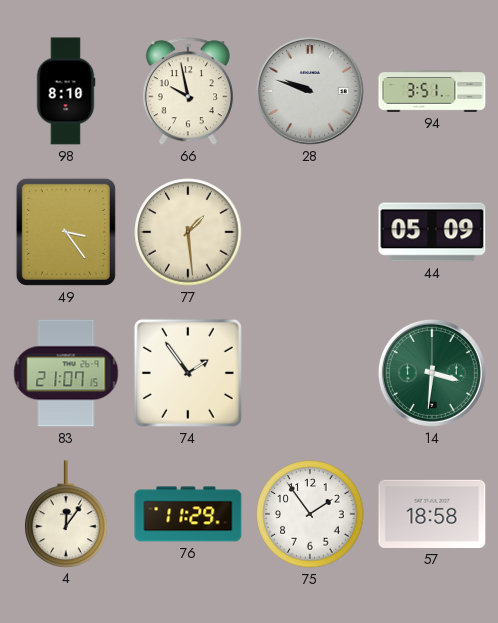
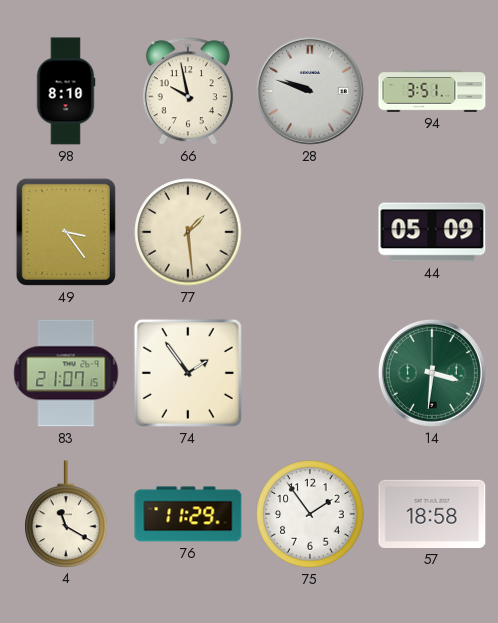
4: 12:06 -> 11:20
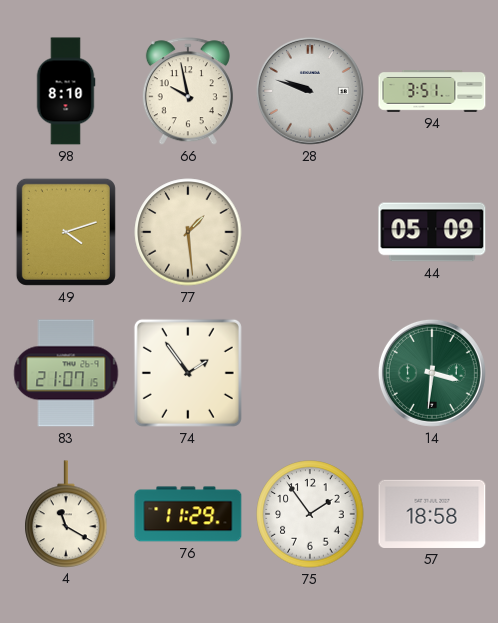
49: 3:24 -> 4:12
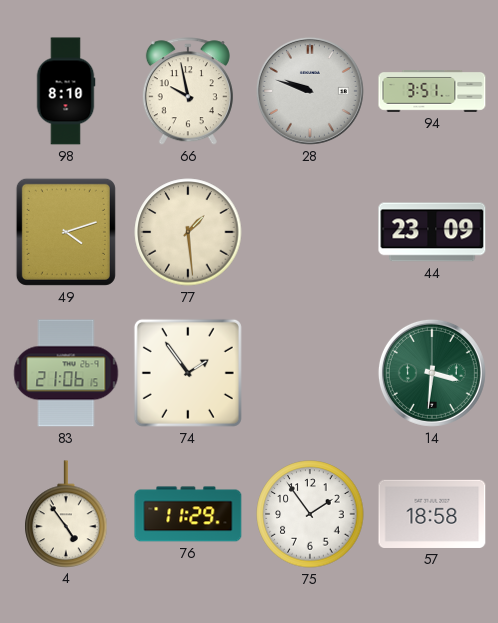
44: 05:09 -> 23:09
83: 21:07 -> 21:06
4: 11:20 -> 4:54
